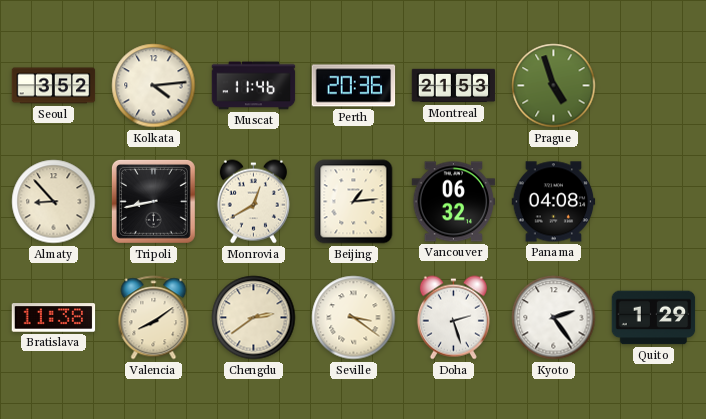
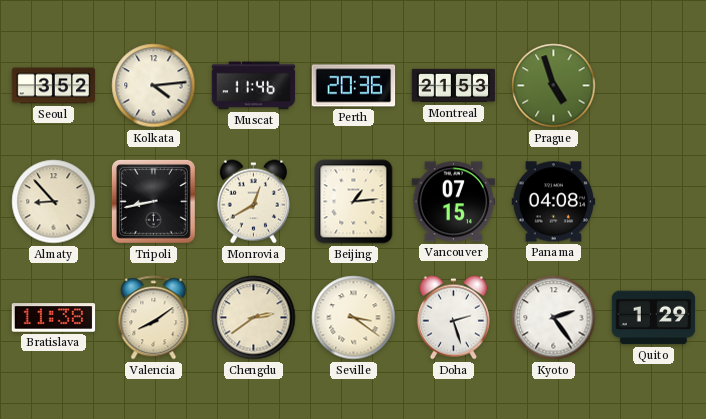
Vancouver: 06:32 -> 07:15
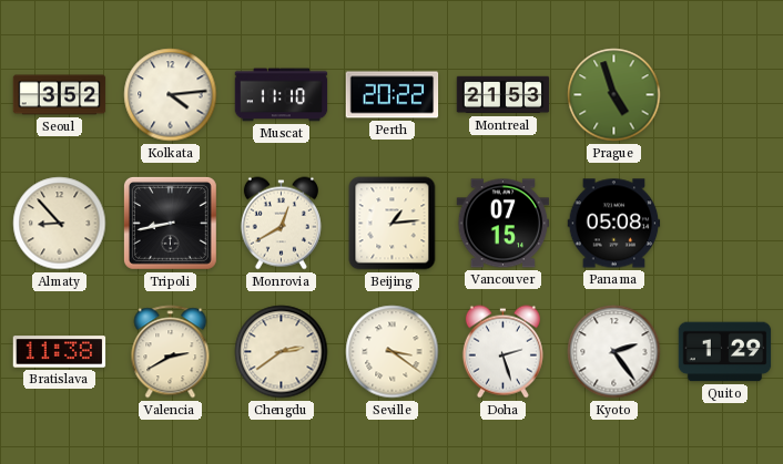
Muscat: 11:46 -> 11:10
Perth: 20:36 -> 20:22
Panama: 04:08 -> 05:08
Valencia: 8:09 -> 2:40
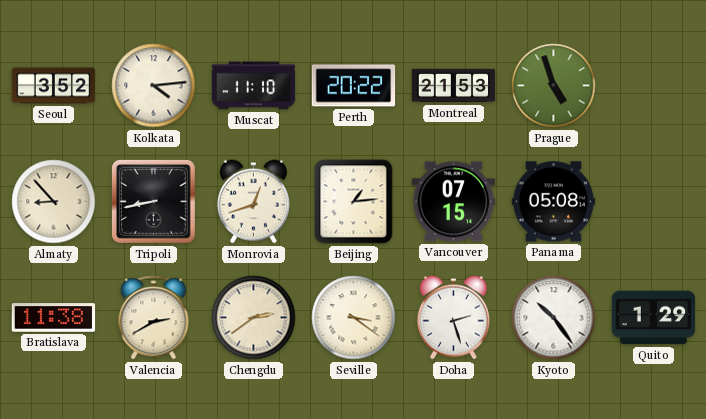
Monrovia: 12:40 -> 12:42
Kyoto: 2:24 -> 10:24
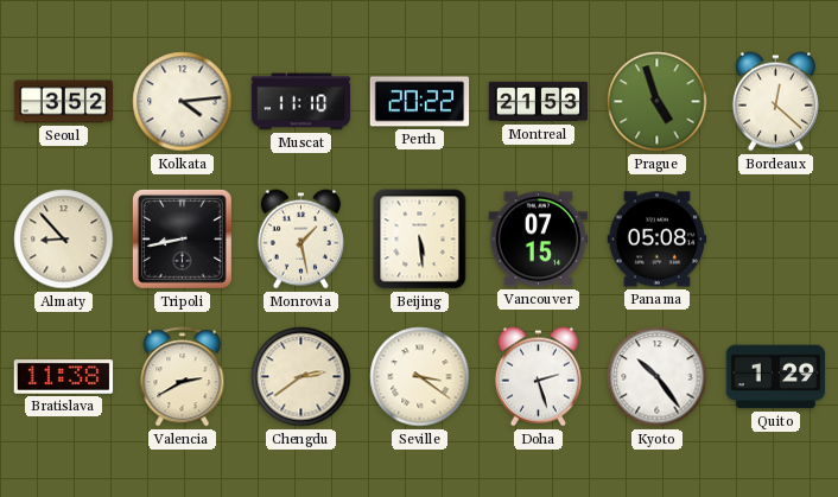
Bordeaux: none -> 12:22
Monrovia: 12:42 -> 1:28
Beijing: 1:14 -> 5:29
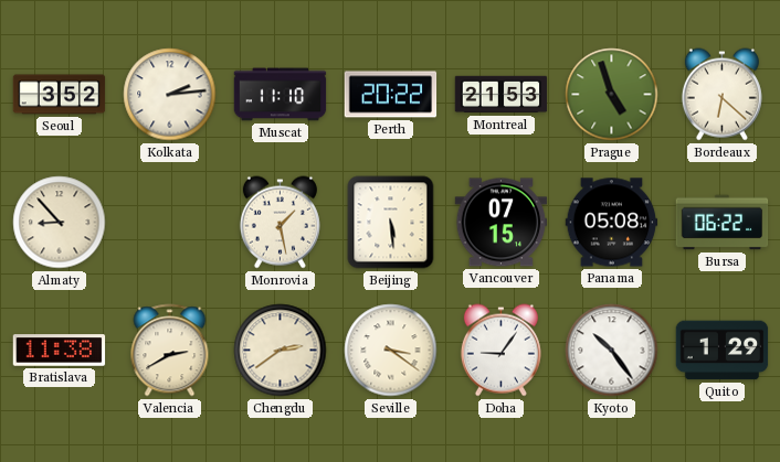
Kolkata: 4:14 -> 2:14
Bordeaux: 12:22 -> 6:22
Tripoli: 8:43 -> none
Bursa: none -> 06:22
Doha: 2:27 -> 9:06
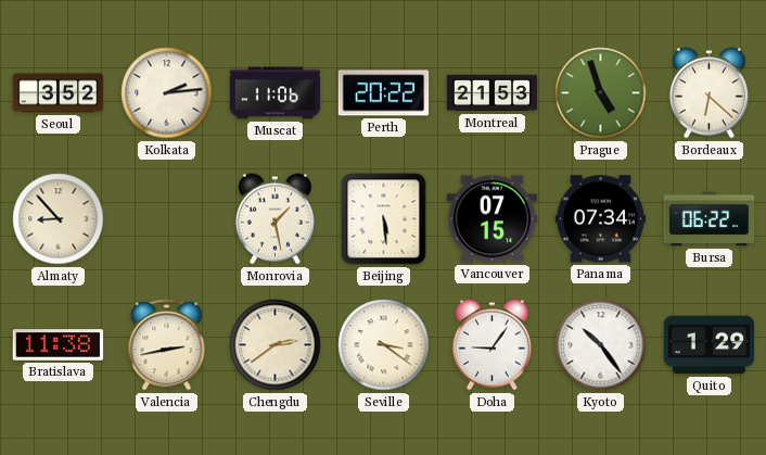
Muscat: 11:10 -> 11:06
Panama: 05:08 -> 07:34
Valencia: 2:40 -> 2:43
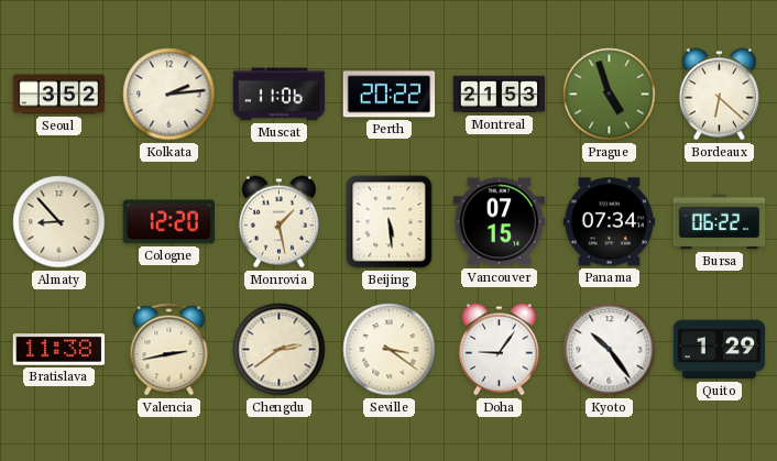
Cologne: none -> 12:20
